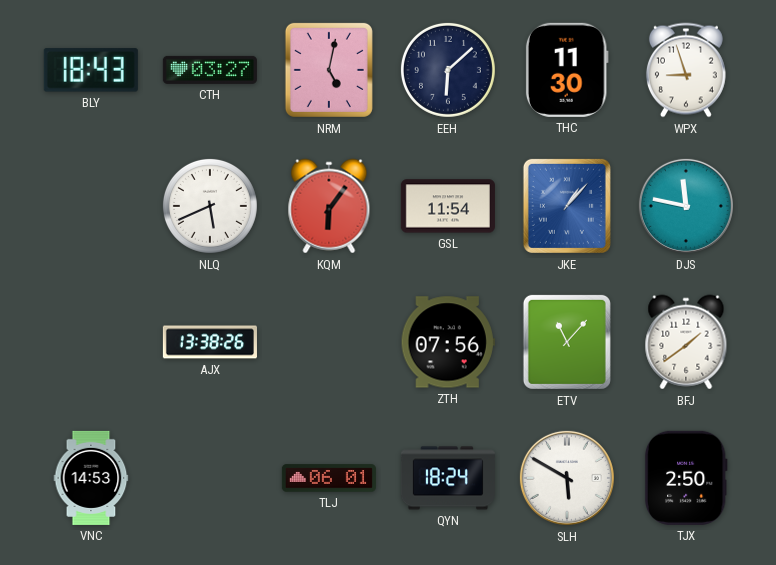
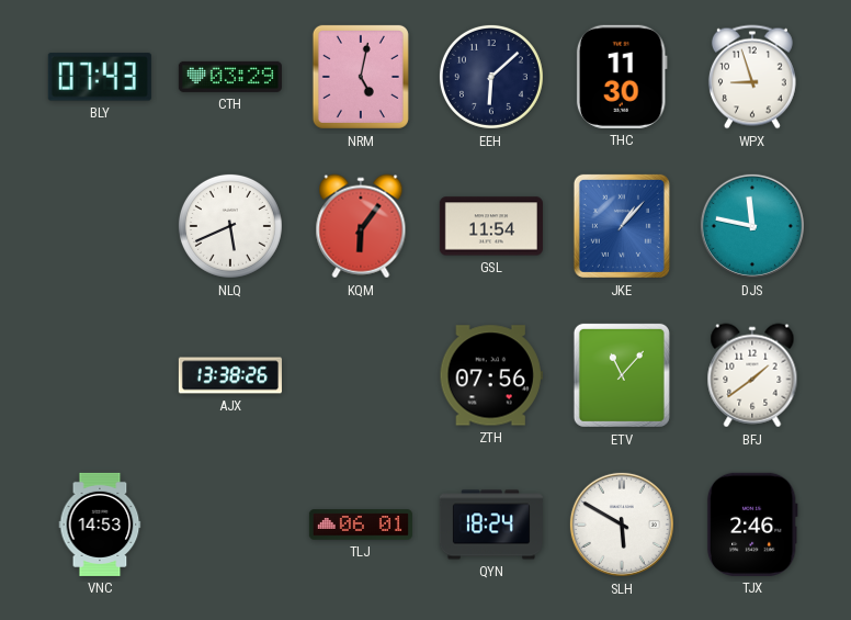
BLY: 18:43 -> 07:43
CTH: 03:27 -> 03:29
TJX: 2:50 -> 2:46
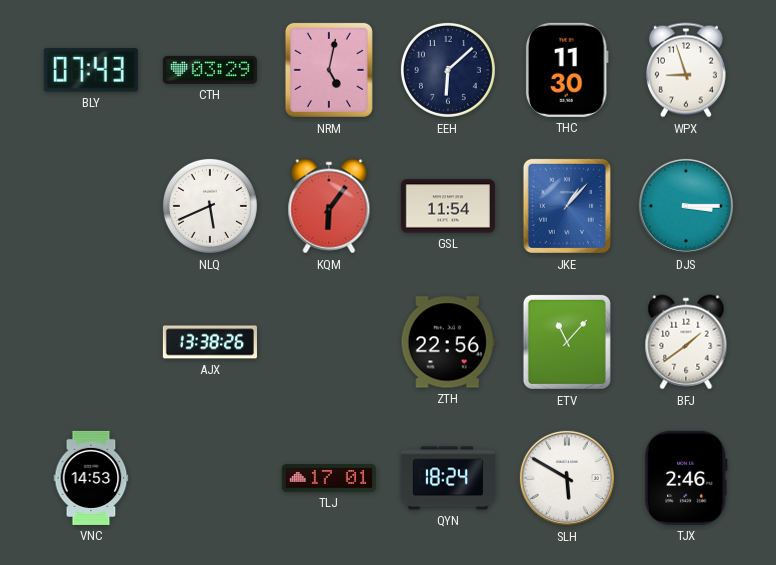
DJS: 11:47 -> 3:15
ZTH: 07:56 -> 22:56
TLJ: 06:01 -> 17:01
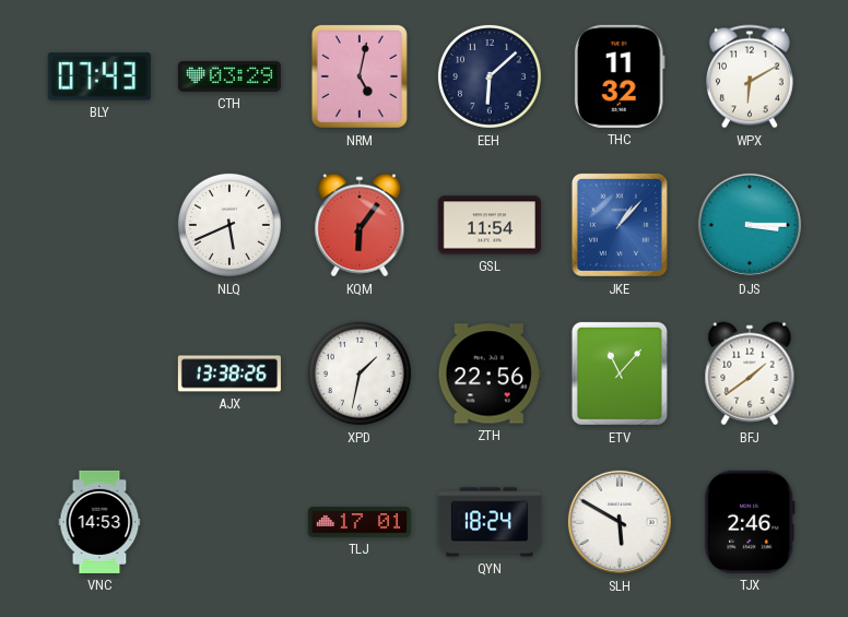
THC: 11:30 -> 11:32
WPX: 8:57 -> 6:10
XPD: none -> 1:32
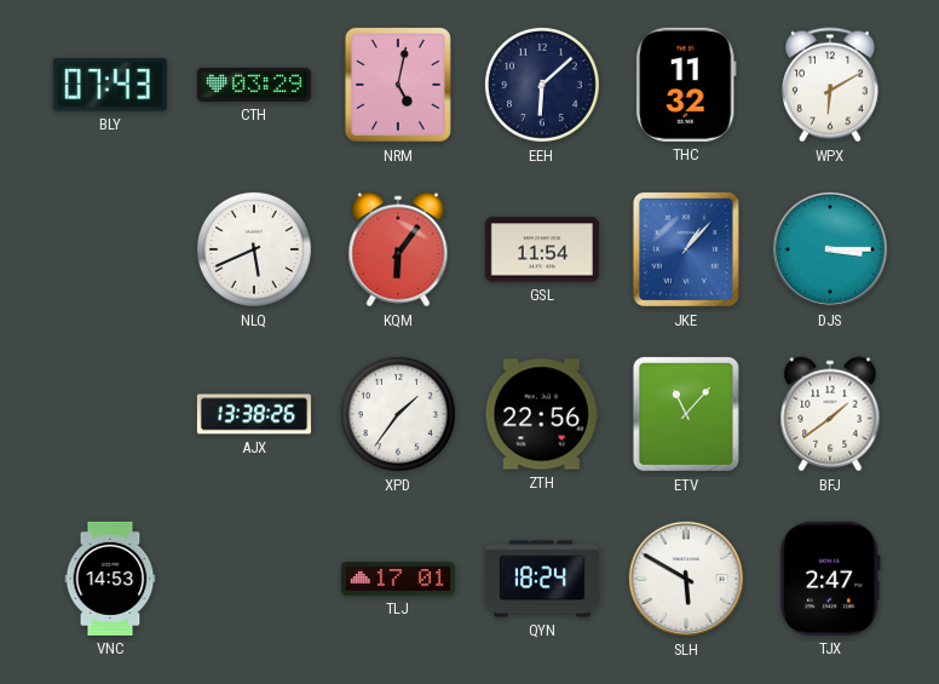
XPD: 1:32 -> 1:36
TJX: 2:46 -> 2:47
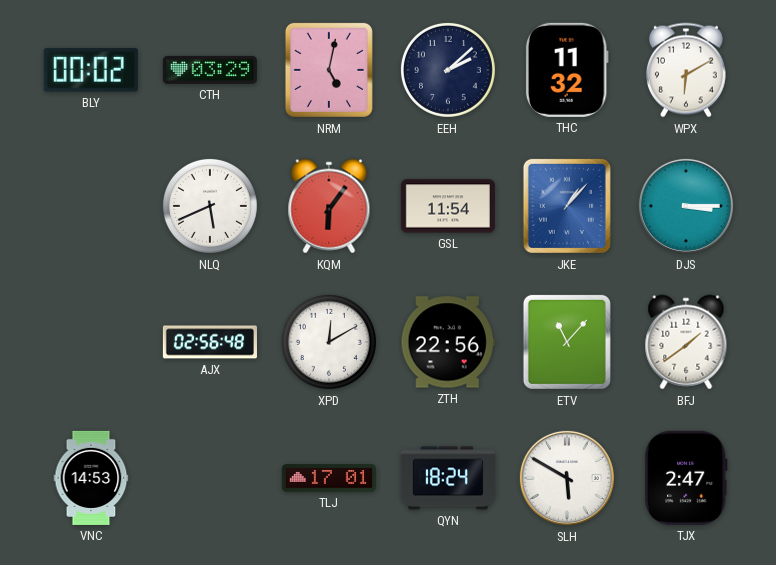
BLY: 07:43 -> 00:02
EEH: 6:08 -> 2:08
AJX: 13:38 -> 02:56
XPD: 1:36 -> 12:10
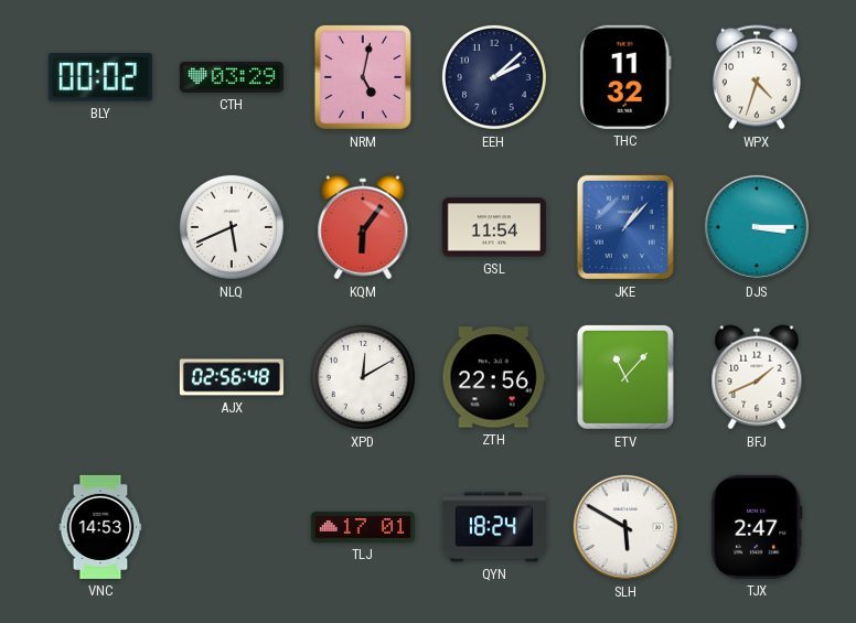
WPX: 6:10 -> 4:33
BFJ: 1:39 -> 1:41
